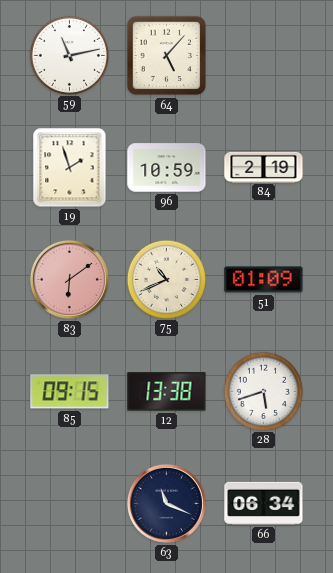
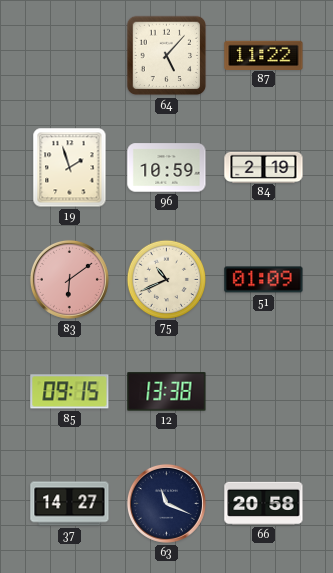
59: 11:13 -> none
87: none -> 11:22
28: 5:42 -> none
37: none -> 14:27
66: 06:34 -> 20:58
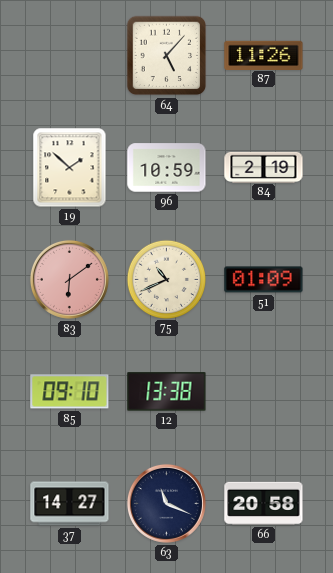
87: 11:22 -> 11:26
19: 1:57 -> 1:52
85: 09:15 -> 09:10
